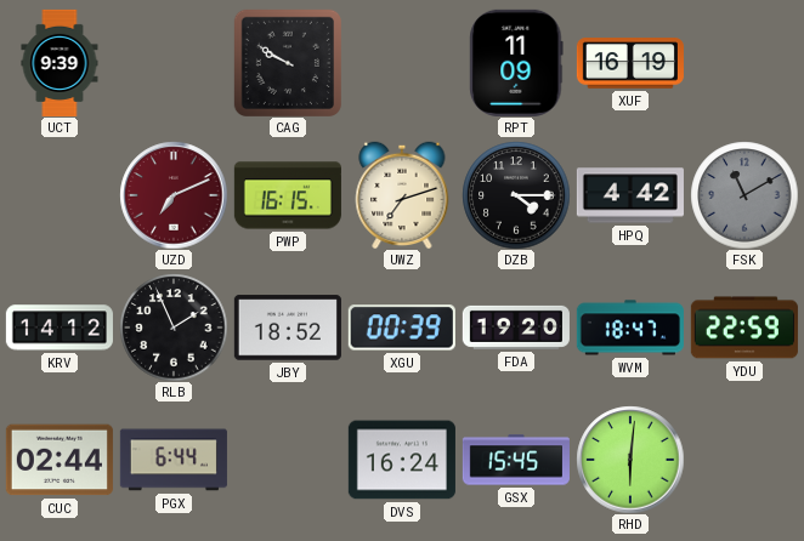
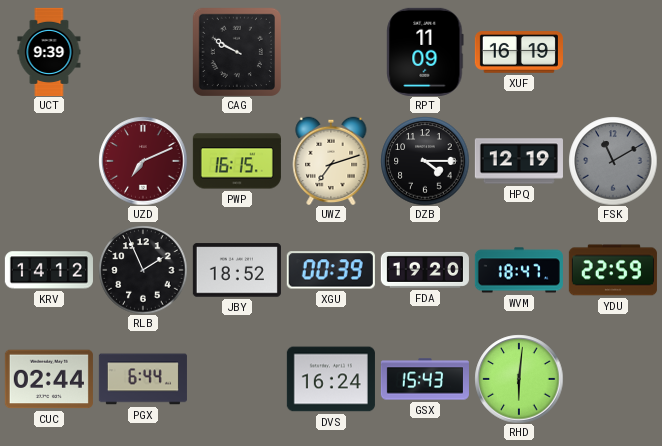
HPQ: 4:42 -> 12:19
GSX: 15:45 -> 15:43
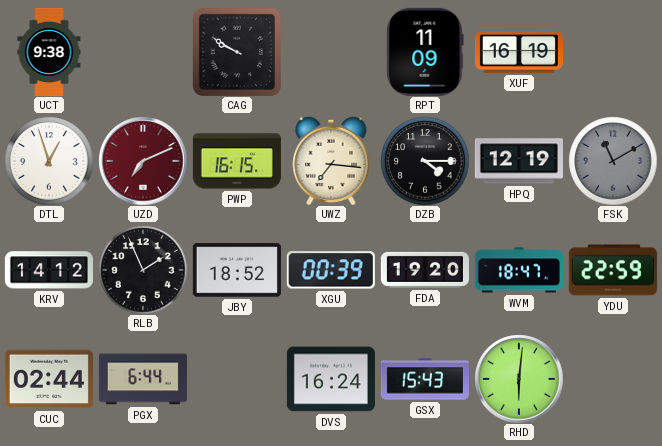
UCT: 9:39 -> 9:38
DTL: none -> 12:57
UWZ: 7:12 -> 7:16
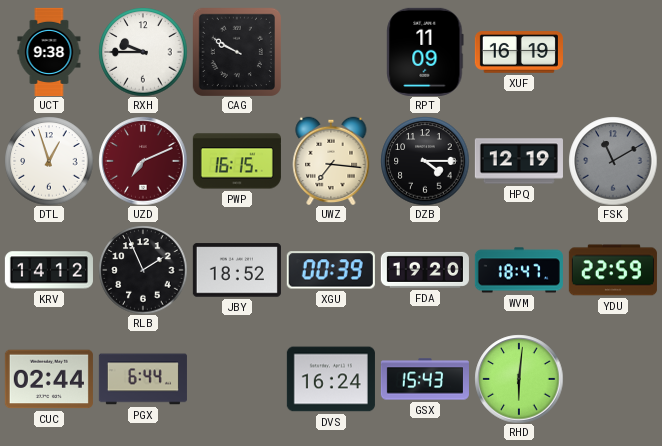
RXH: none -> 9:45
